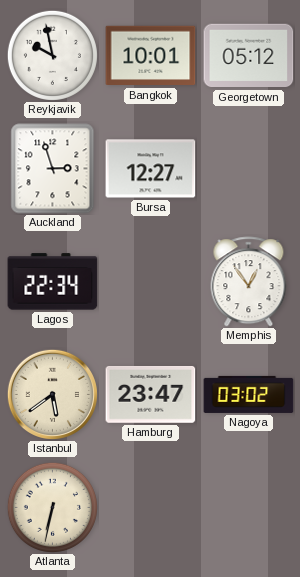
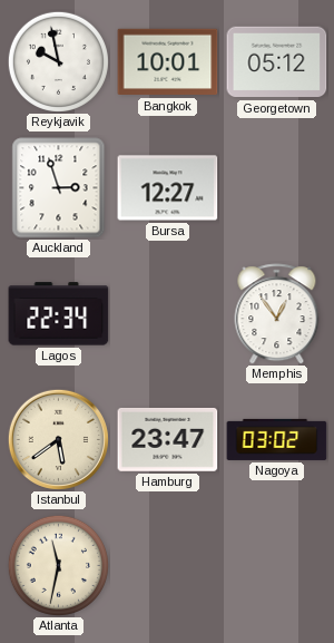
Atlanta: 6:32 -> 11:32
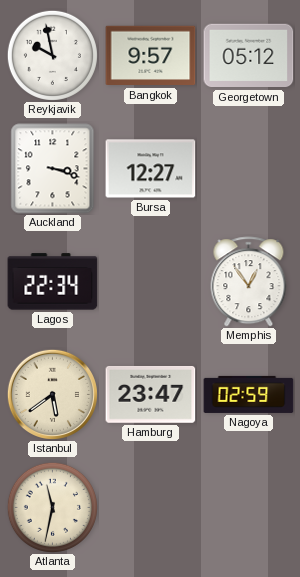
Bangkok: 10:01 -> 9:57
Auckland: 2:57 -> 3:18
Nagoya: 03:02 -> 02:59
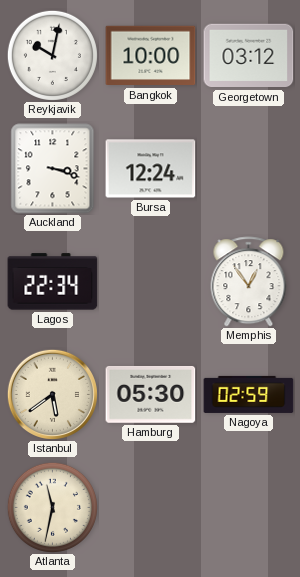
Reykjavik: 9:58 -> 10:02
Bangkok: 9:57 -> 10:00
Georgetown: 05:12 -> 03:12
Bursa: 12:27 -> 12:24
Hamburg: 23:47 -> 05:30
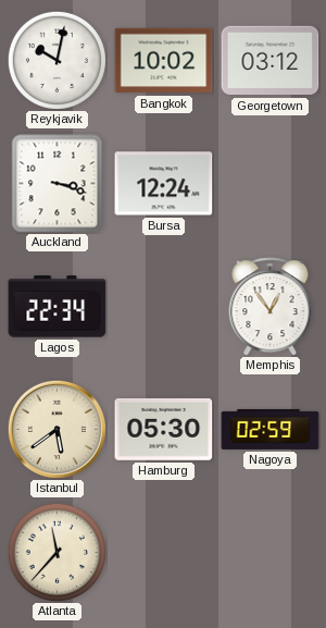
Bangkok: 10:00 -> 10:02
Atlanta: 11:32 -> 11:37
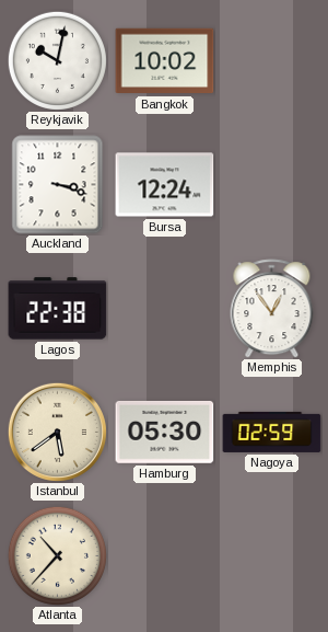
Georgetown: 03:12 -> none
Lagos: 22:34 -> 22:38
Atlanta: 11:37 -> 10:37
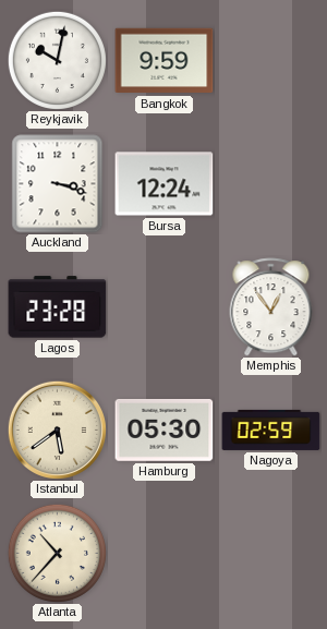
Bangkok: 10:02 -> 9:59
Lagos: 22:38 -> 23:28
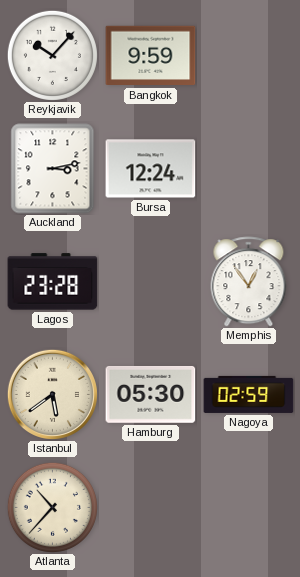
Reykjavik: 10:02 -> 10:07
Auckland: 3:18 -> 3:13
